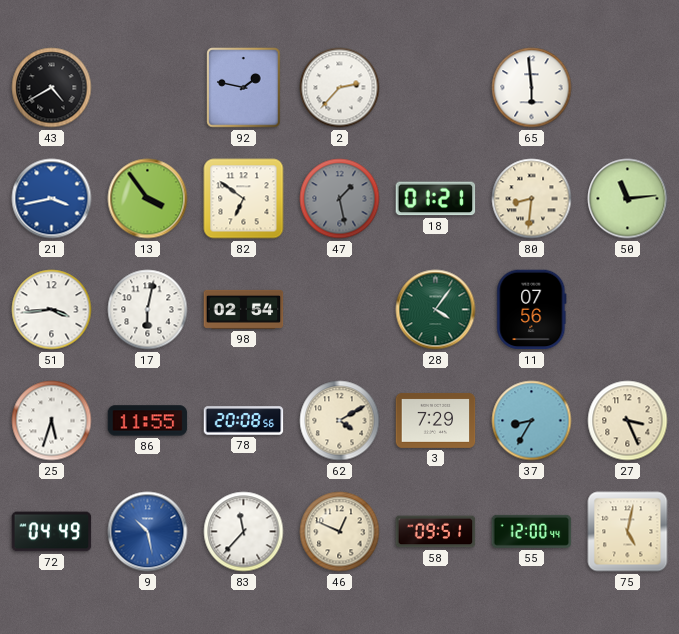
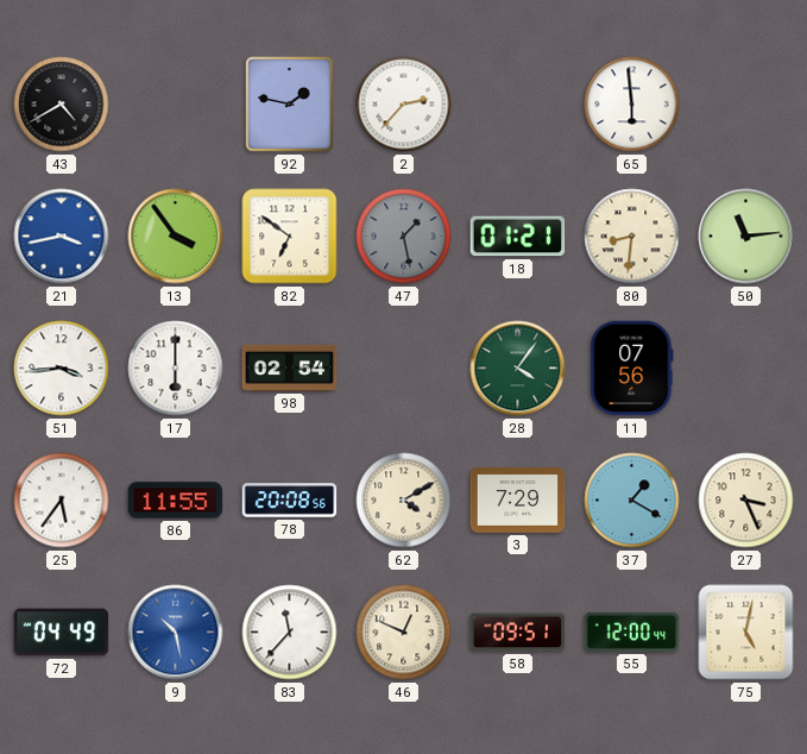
17: 6:02 -> 6:00
25: 5:33 -> 5:36
37: 8:35 -> 1:20
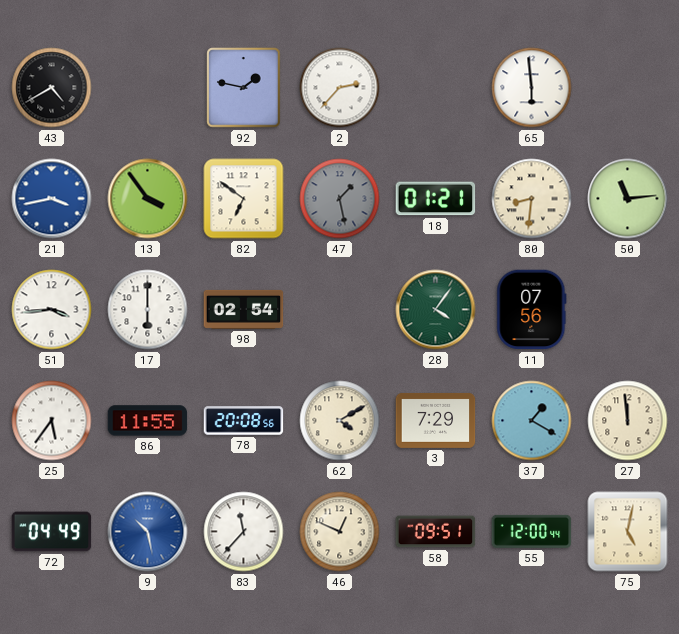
27: 3:26 -> 11:59
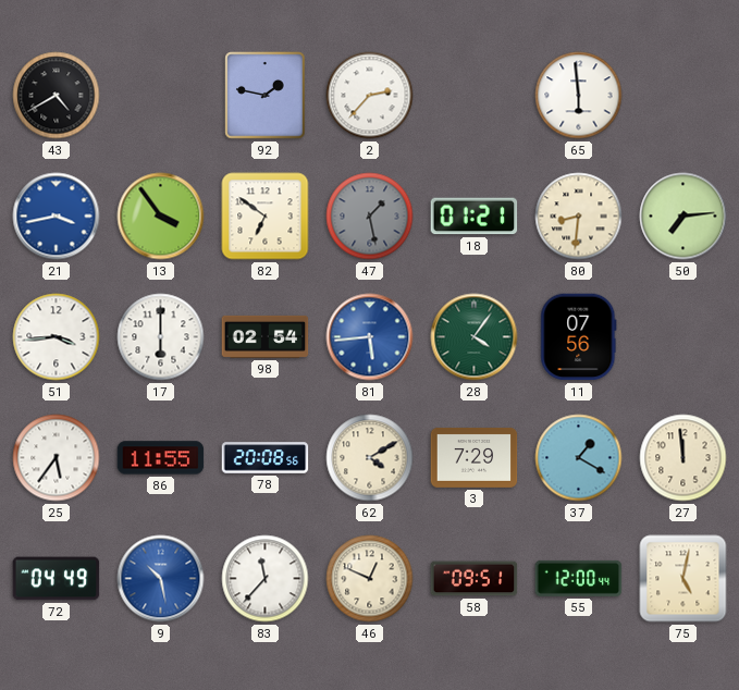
50: 11:14 -> 7:14
81: none -> 5:44
